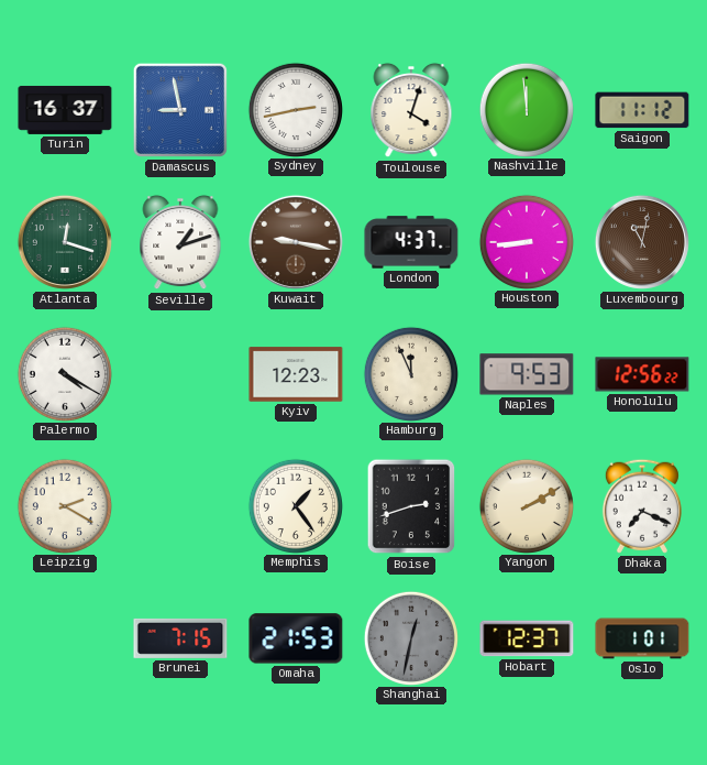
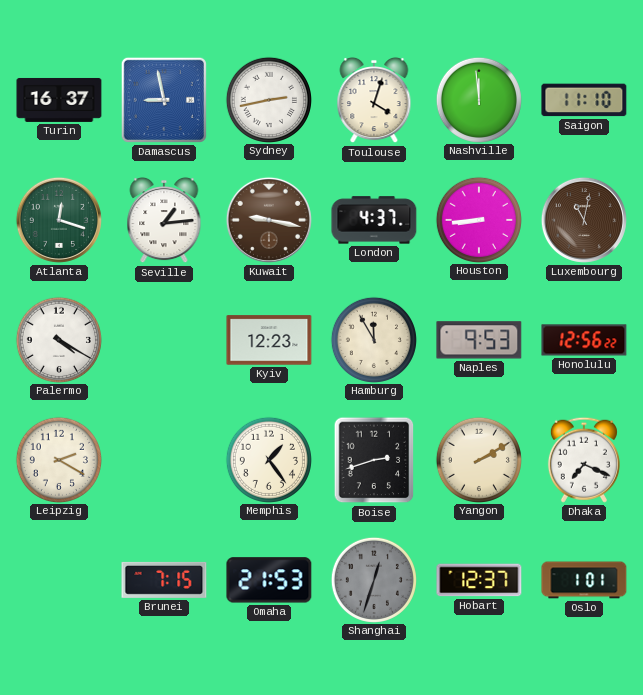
Saigon: 11:12 -> 11:10
Seville: 1:12 -> 1:14
Hamburg: 11:56 -> 11:55
Shanghai: 12:32 -> 12:33
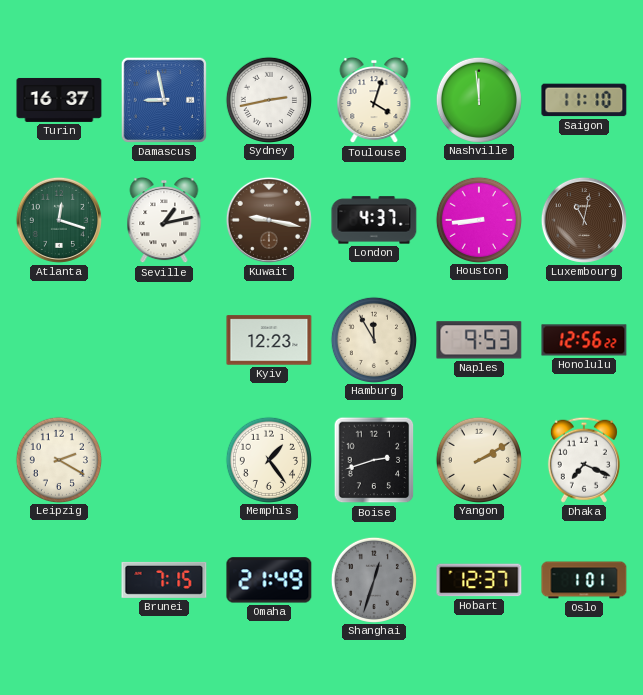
Seville: 1:14 -> 1:13
Palermo: 4:20 -> none
Omaha: 21:53 -> 21:49
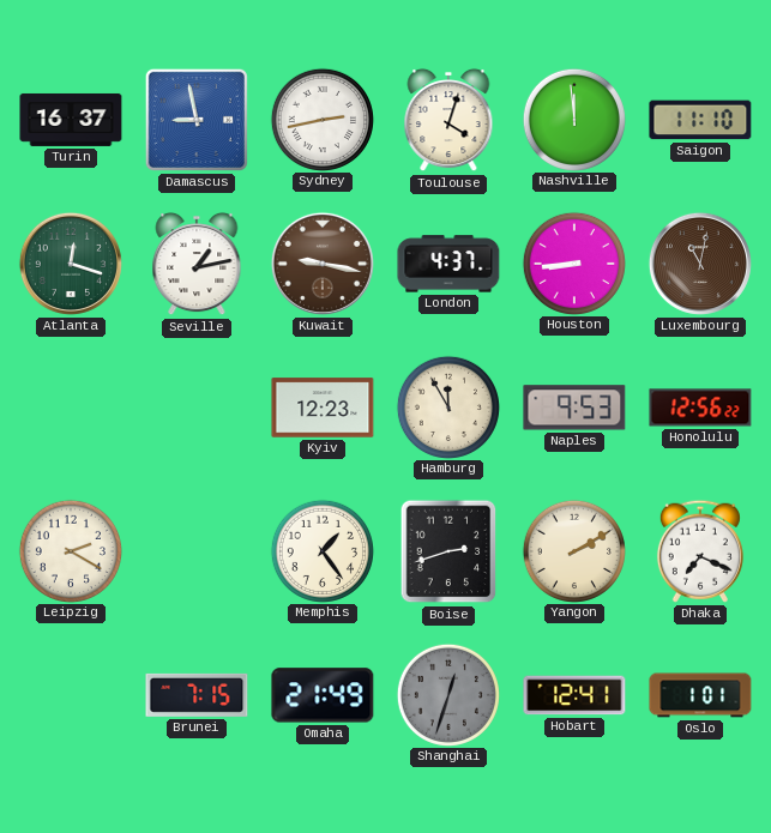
Hobart: 12:37 -> 12:41
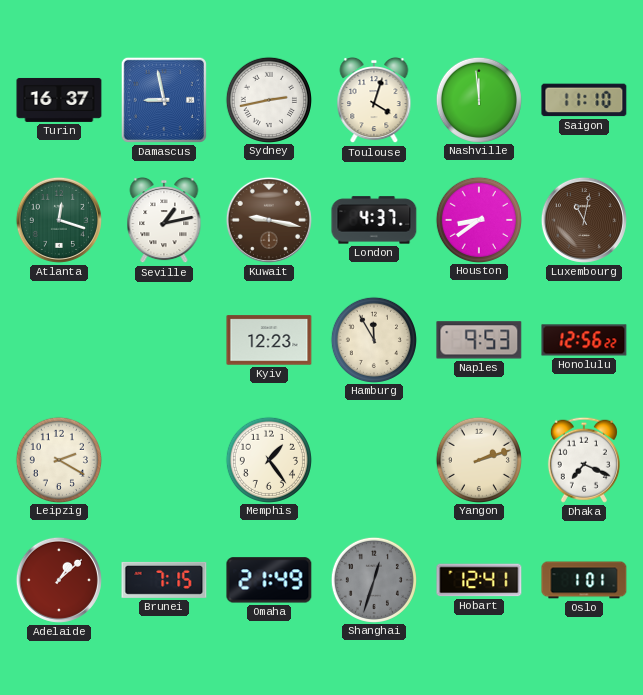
Houston: 8:44 -> 8:39
Boise: 2:42 -> none
Yangon: 2:10 -> 2:12
Adelaide: none -> 1:08
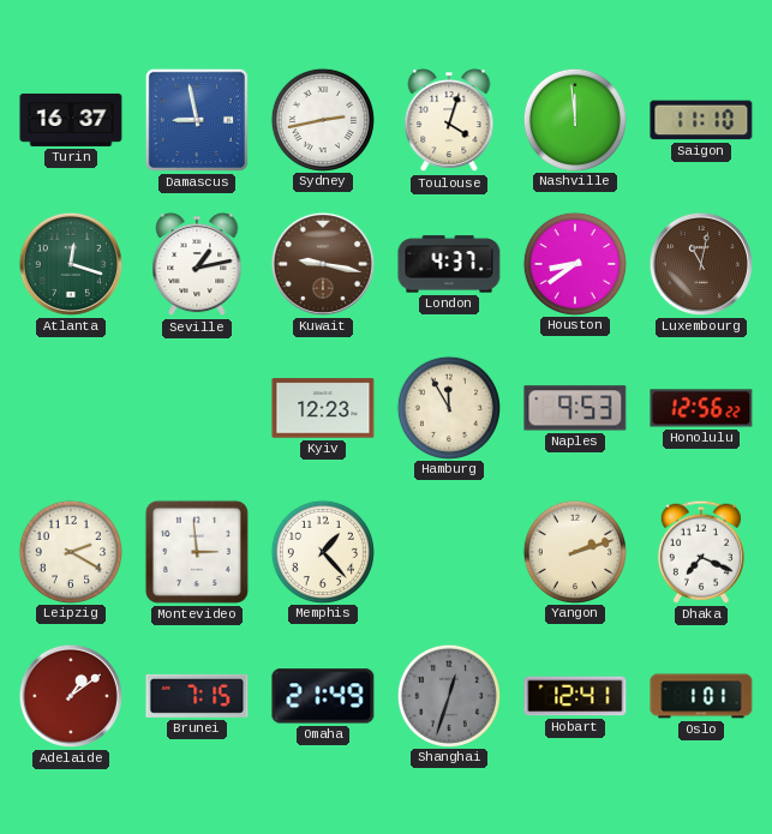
Montevideo: none -> 2:59
Memphis: 1:24 -> 1:23
Adelaide: 1:08 -> 1:09
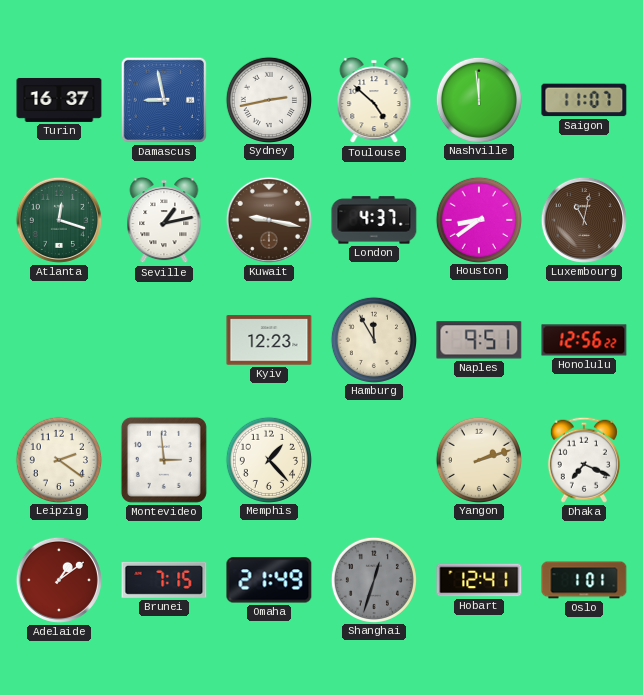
Toulouse: 4:03 -> 4:52
Saigon: 11:10 -> 11:07
Naples: 9:53 -> 9:51
Leipzig: 2:20 -> 2:21
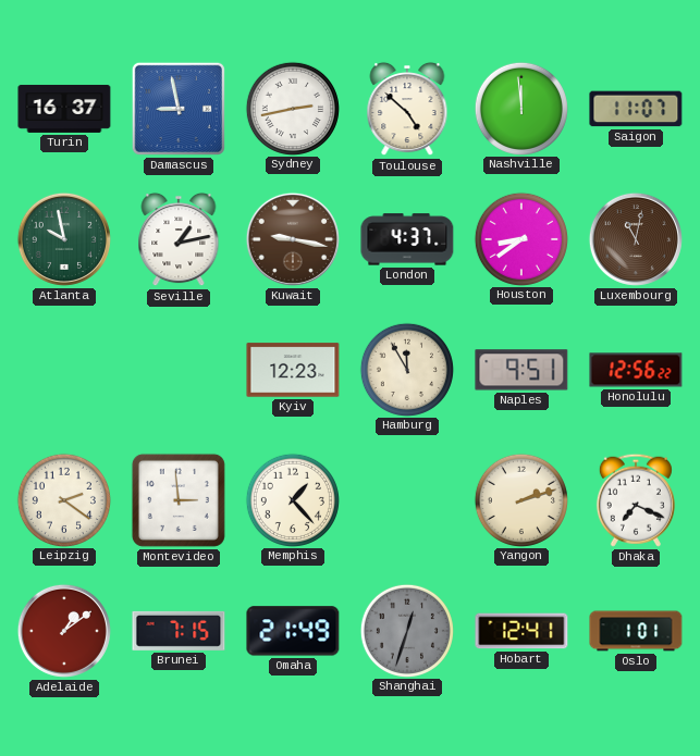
Atlanta: 12:18 -> 9:58
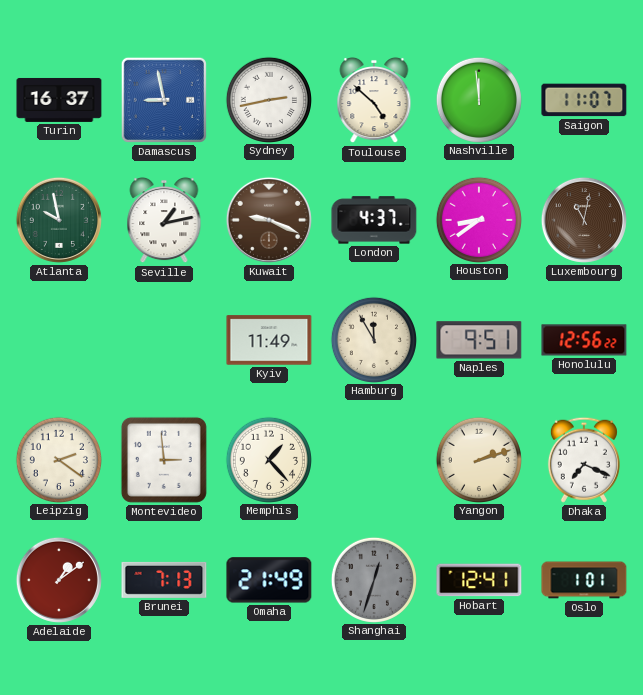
Kuwait: 9:17 -> 9:19
Kyiv: 12:23 -> 11:49
Brunei: 7:15 -> 7:13
